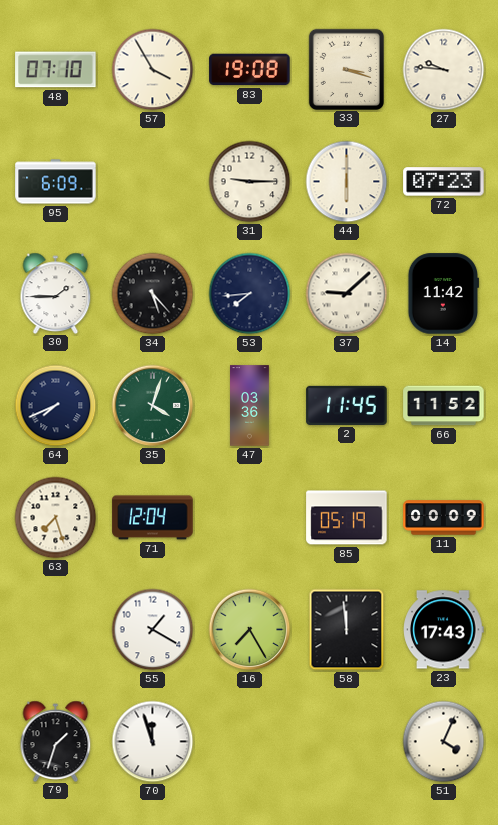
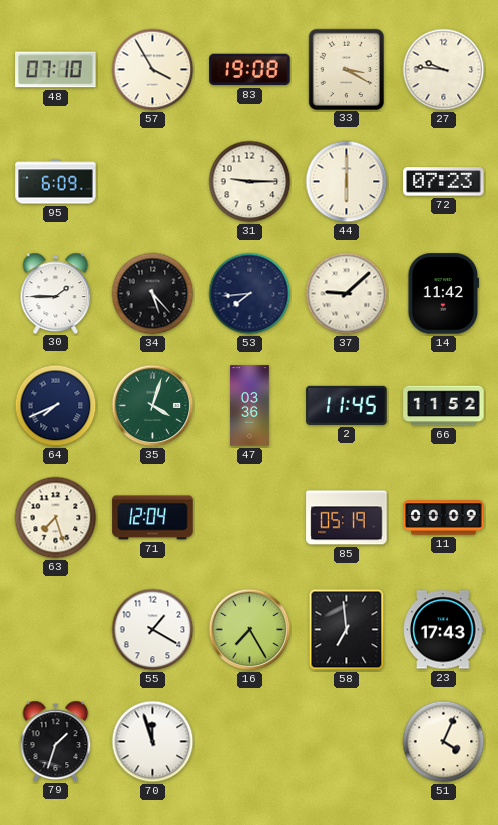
33: 3:18 -> 3:20
58: 11:59 -> 6:59
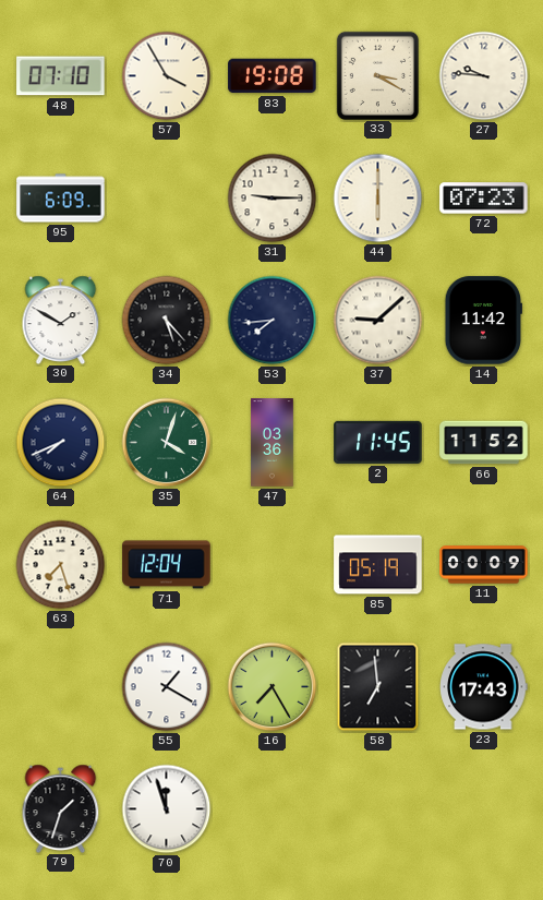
30: 1:45 -> 1:50
51: 4:04 -> none
